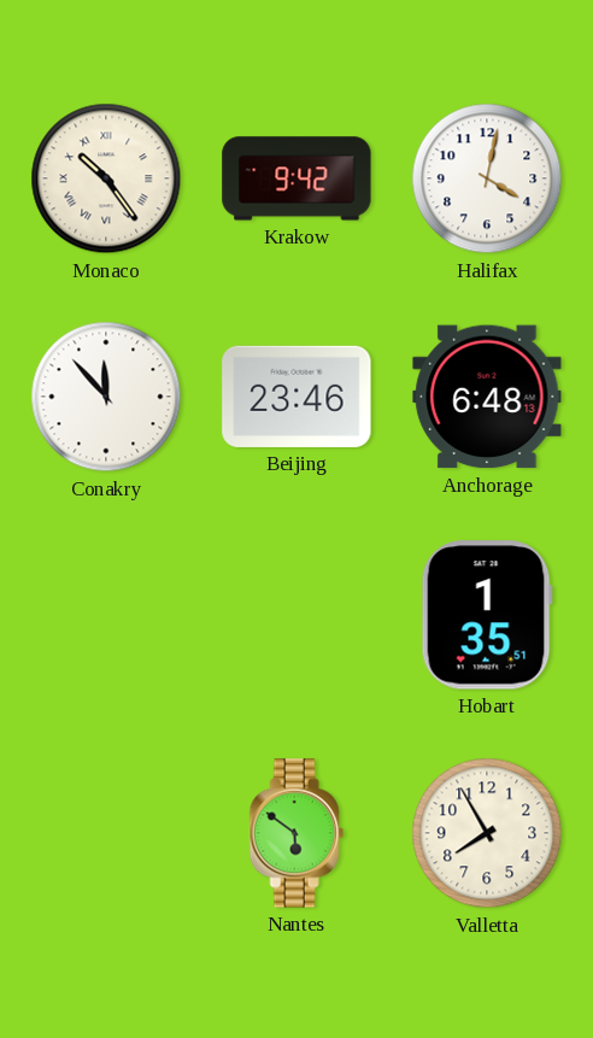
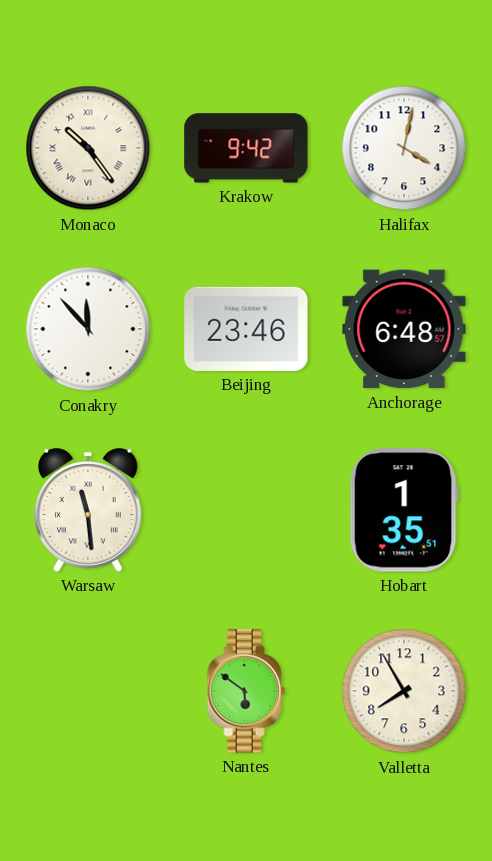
Anchorage: 6:48:13 -> 6:48:57
Warsaw: none -> 11:29
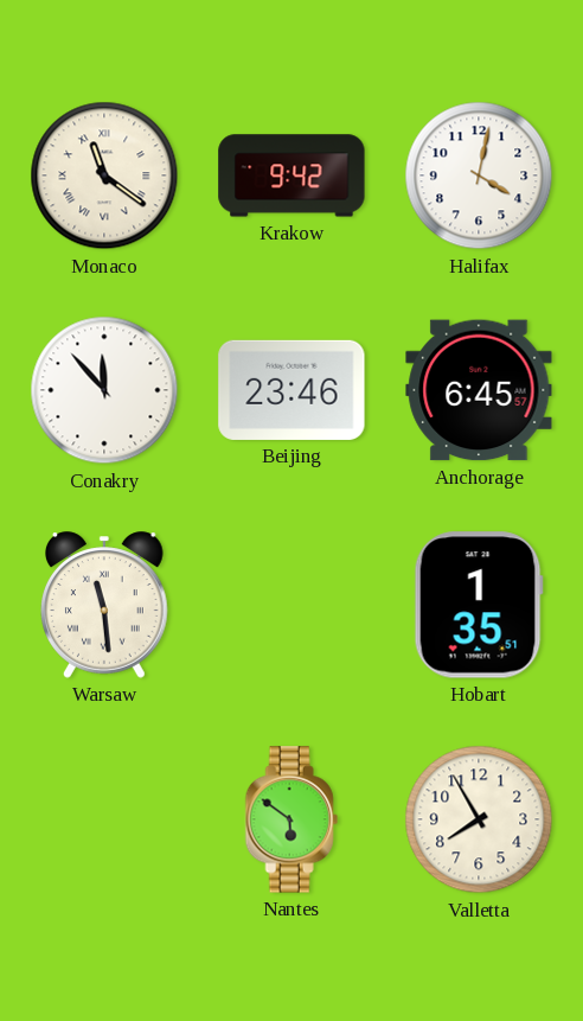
Monaco: 10:24 -> 11:21
Anchorage: 6:48 -> 6:45
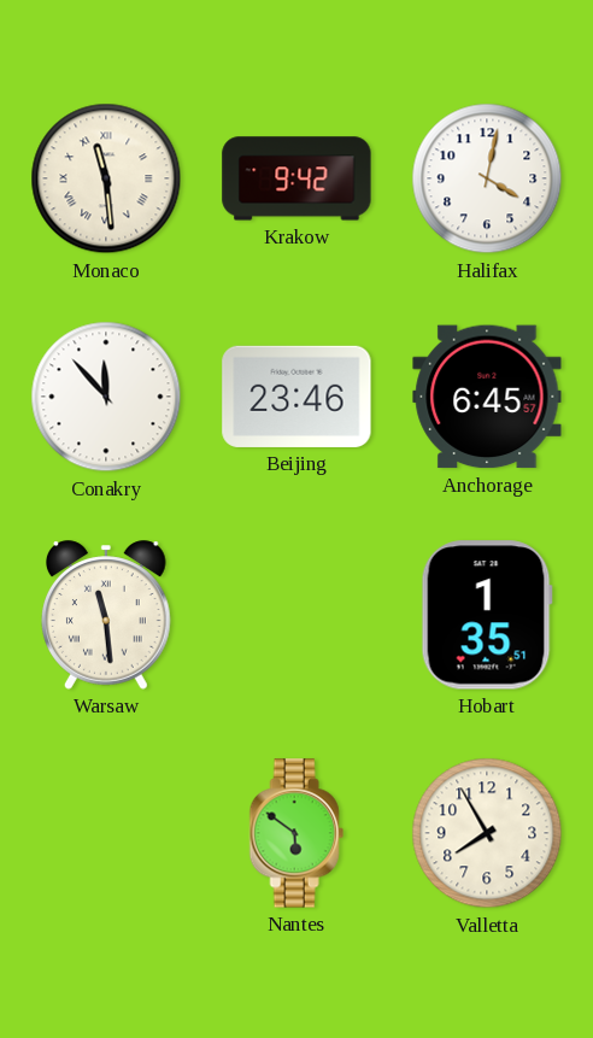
Monaco: 11:21 -> 11:29
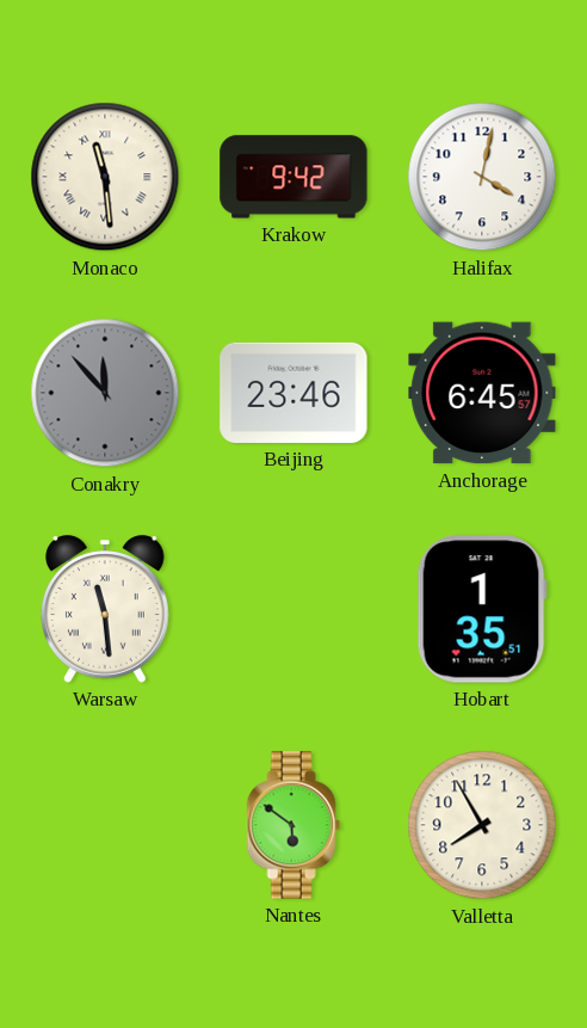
Conakry dial: white -> grey
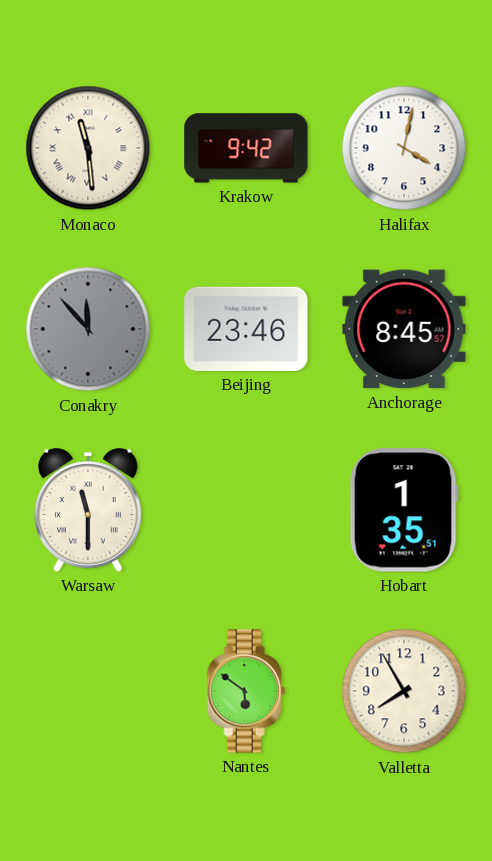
Anchorage: 6:45 -> 8:45
Warsaw: 11:29 -> 11:30
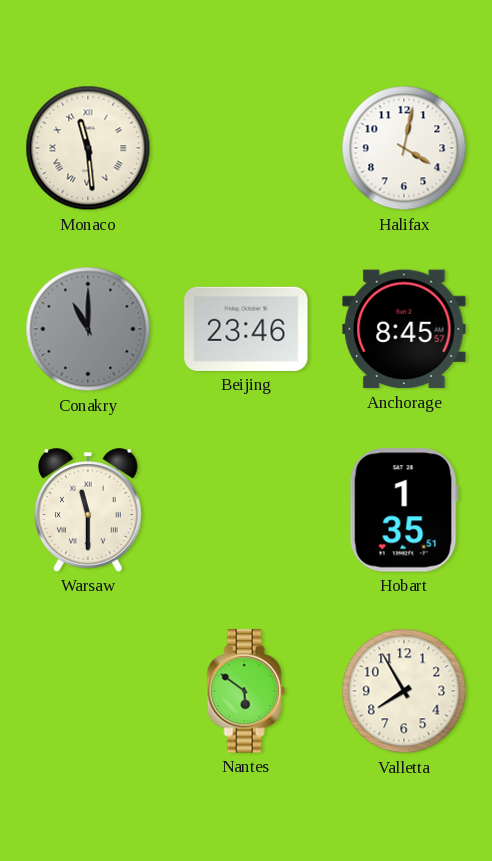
Krakow: 9:42 -> none
Conakry: 11:53 -> 11:00
